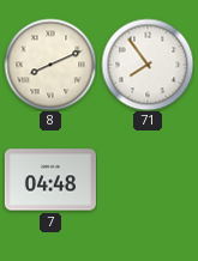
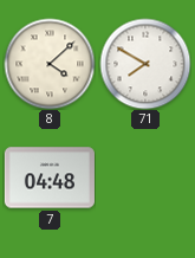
8: 8:11 -> 4:08
71: 7:54 -> 7:50
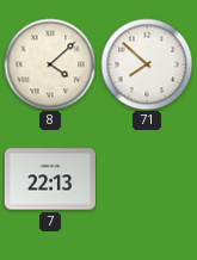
71: 7:50 -> 7:52
7: 04:48 -> 22:13
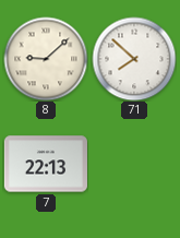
8: 4:08 -> 9:08
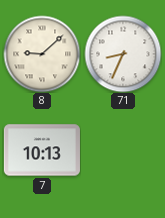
71: 7:52 -> 8:34
7: 22:13 -> 10:13
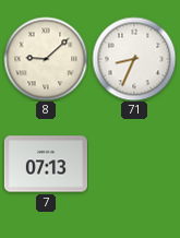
7: 10:13 -> 07:13
